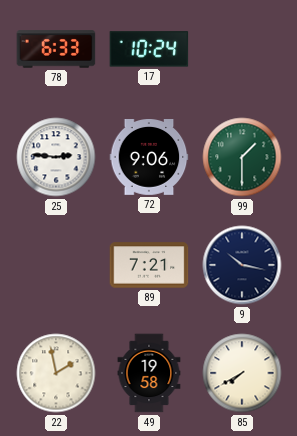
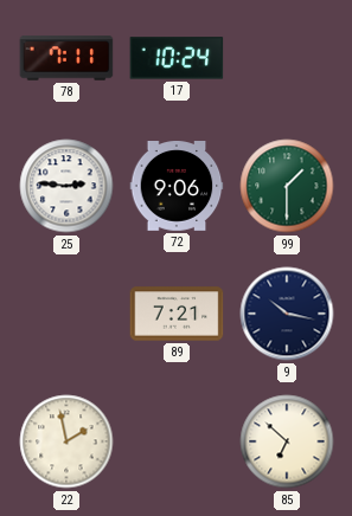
78: 6:33 -> 7:11
49: 19:58 -> none
85: 7:40 -> 6:52
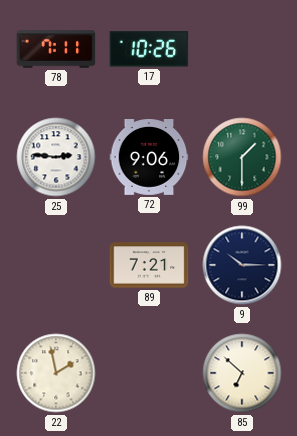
17: 10:24 -> 10:26
9: 10:17 -> 10:15
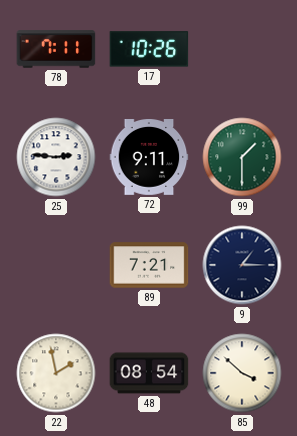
72: 9:06 -> 9:11
9: 10:15 -> 1:15
48: none -> 08:54
85: 6:52 -> 3:52
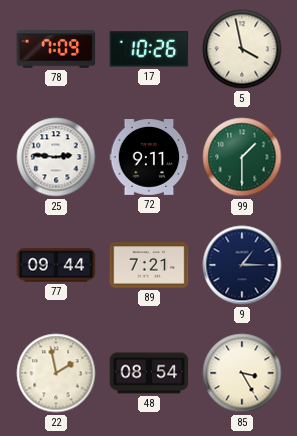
78: 7:11 -> 7:09
5: none -> 3:58
77: none -> 09:44
85: 3:52 -> 3:25
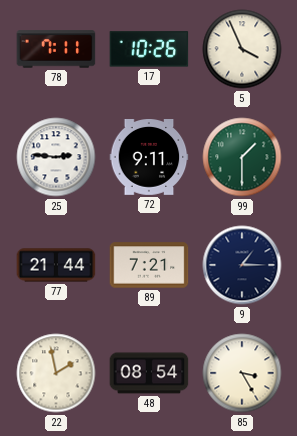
78: 7:09 -> 7:11
5: 3:58 -> 3:56
77: 09:44 -> 21:44
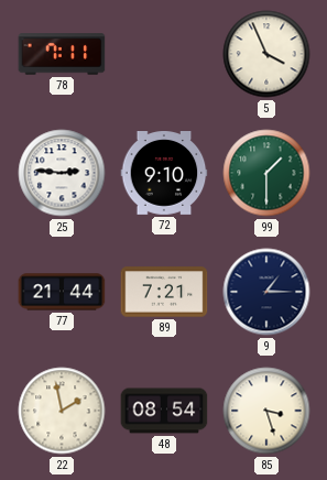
17: 10:26 -> none
72: 9:11 -> 9:10
85: 3:25 -> 3:27
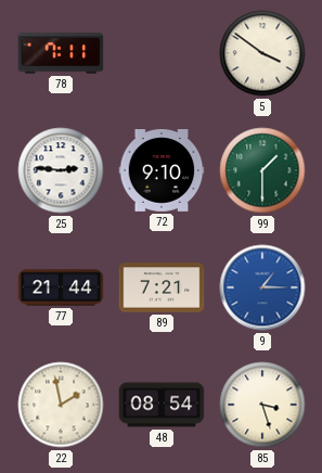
5: 3:56 -> 3:51
9 dial: navy -> blue
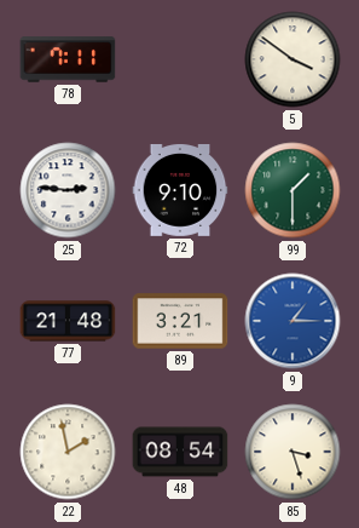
77: 21:44 -> 21:48
89: 7:21 -> 3:21
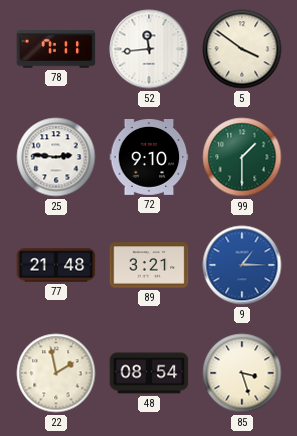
52: none -> 11:44
